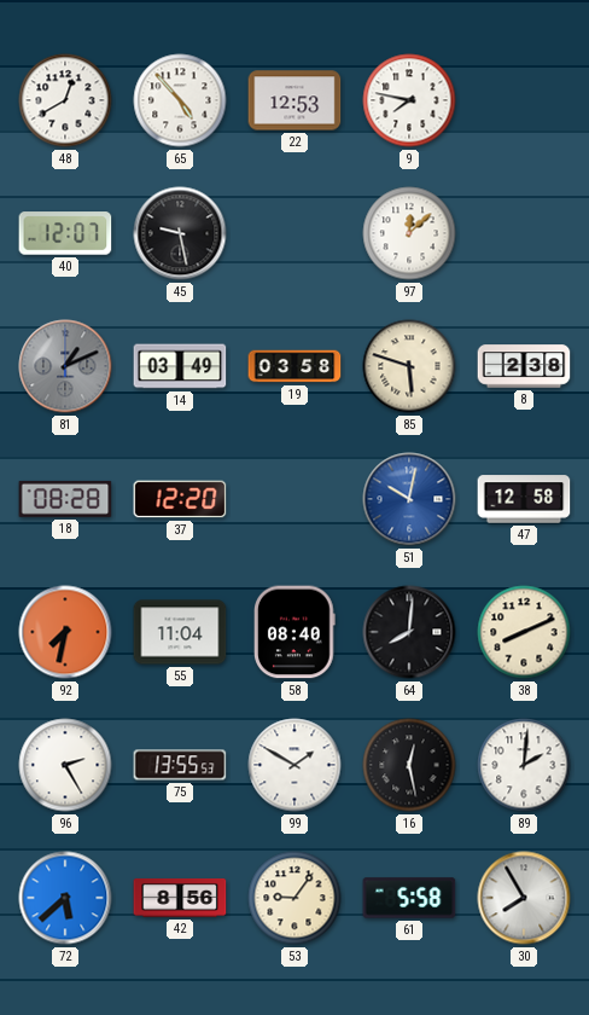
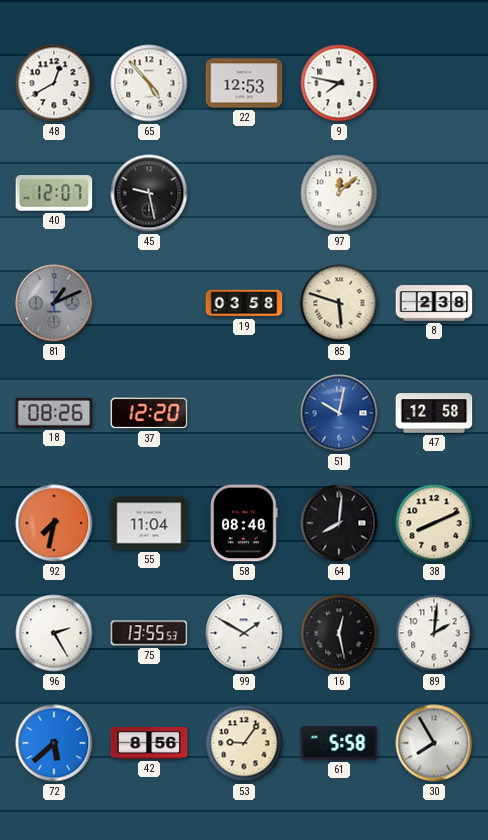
14: 03:49 -> none
18: 08:28 -> 08:26
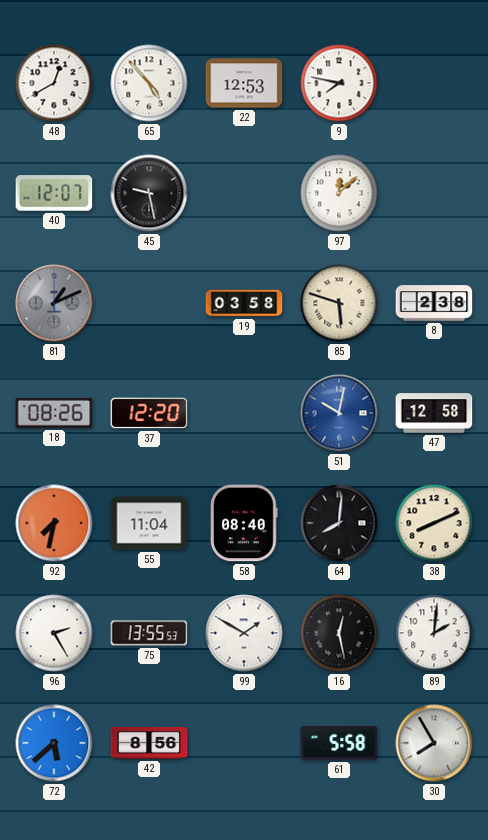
53: 9:06 -> none
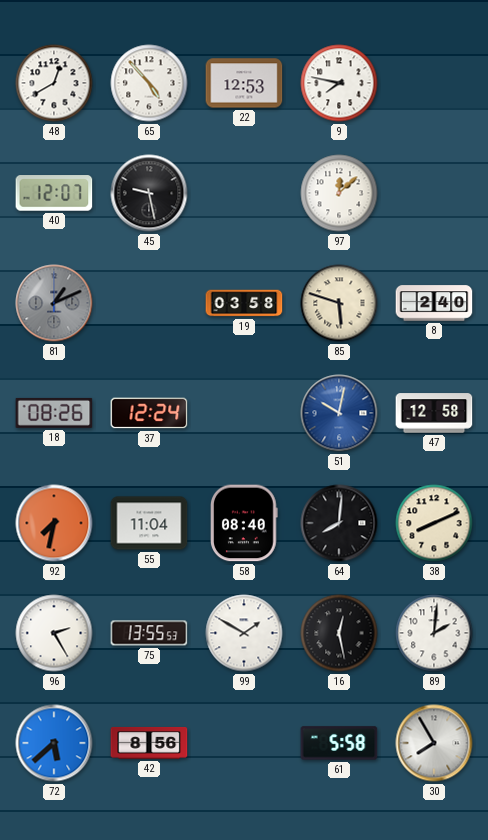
8: 2:38 -> 2:40
37: 12:20 -> 12:24
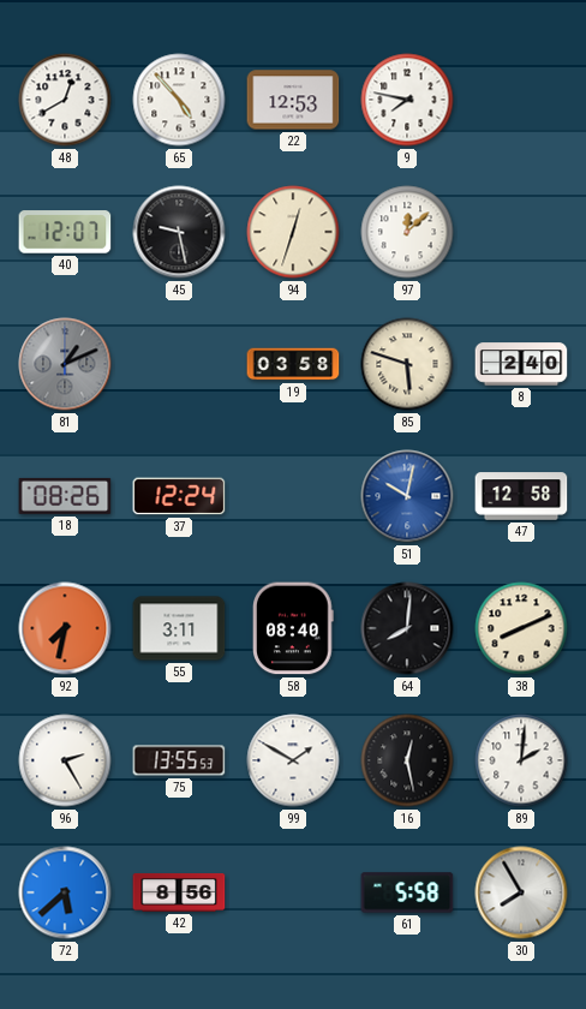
94: none -> 12:33
55: 11:04 -> 3:11
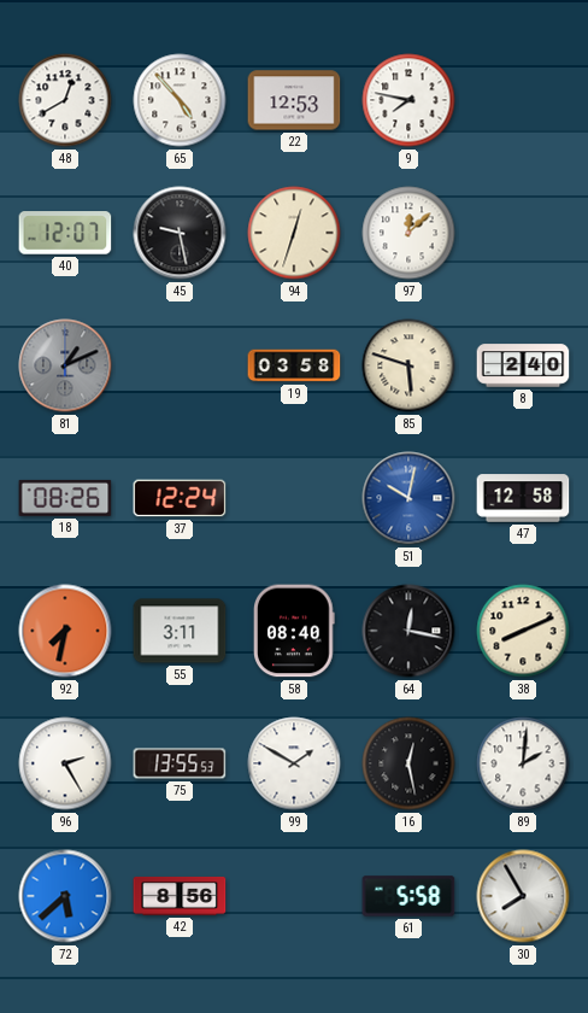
64: 8:01 -> 12:17
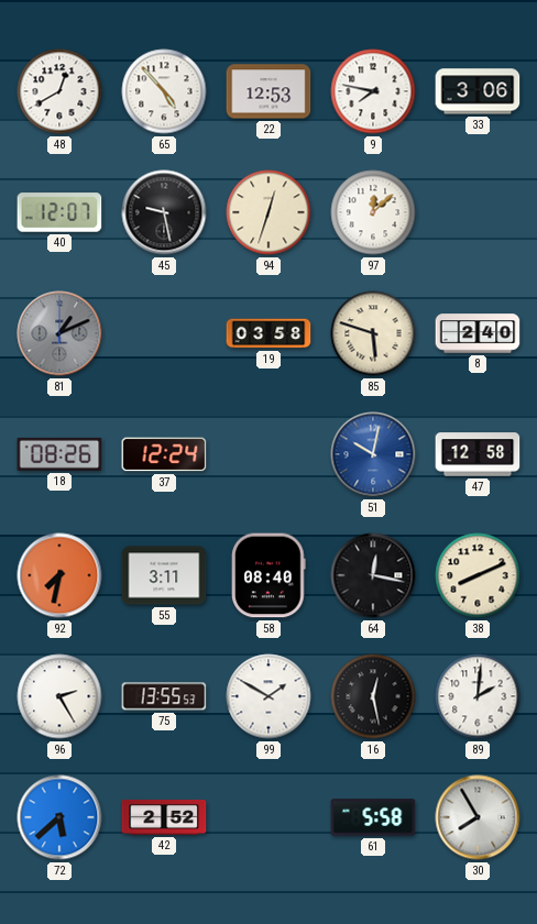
33: none -> 3:06
42: 8:56 -> 2:52
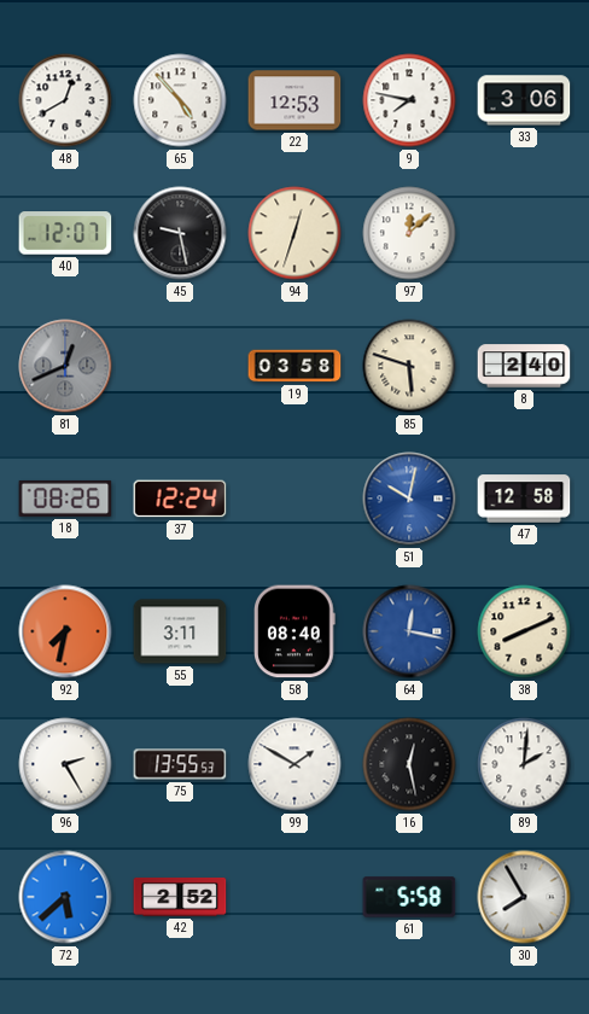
81: 1:11 -> 12:41
64 dial: black -> blue
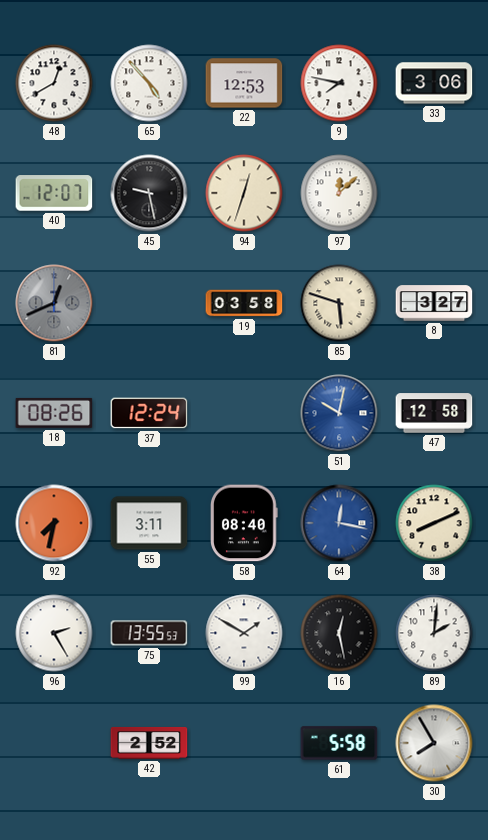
8: 2:40 -> 3:27
72: 5:38 -> none
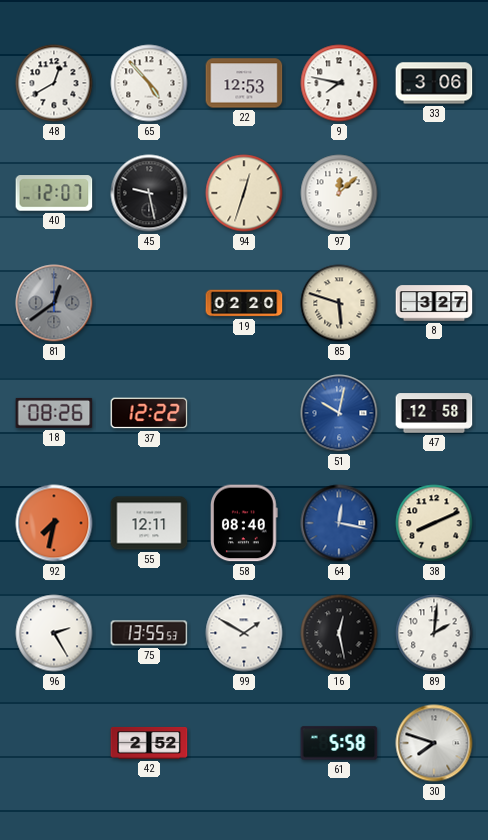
81: 12:41 -> 12:39
19: 03:58 -> 02:20
37: 12:24 -> 12:22
55: 3:11 -> 12:11
30: 7:55 -> 7:48
